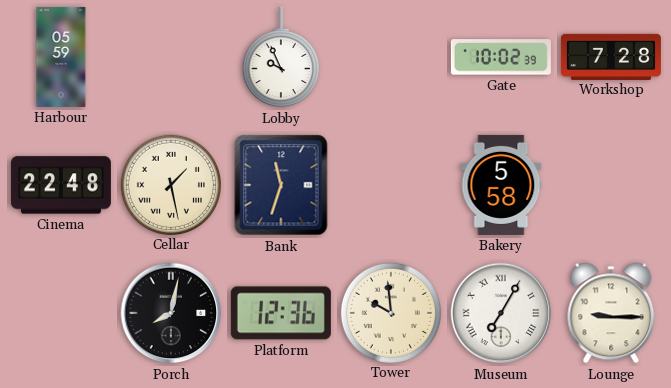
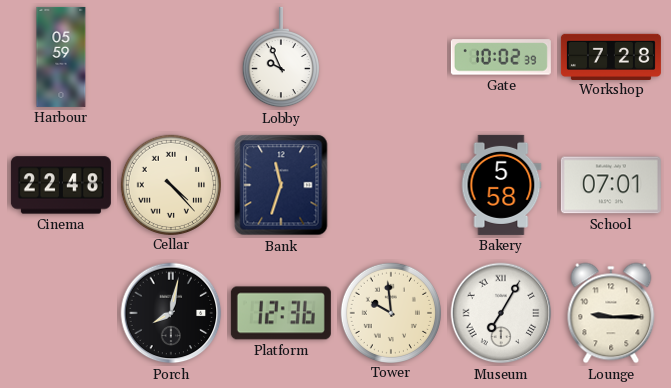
Cellar: 1:28 -> 4:23
School: none -> 07:01
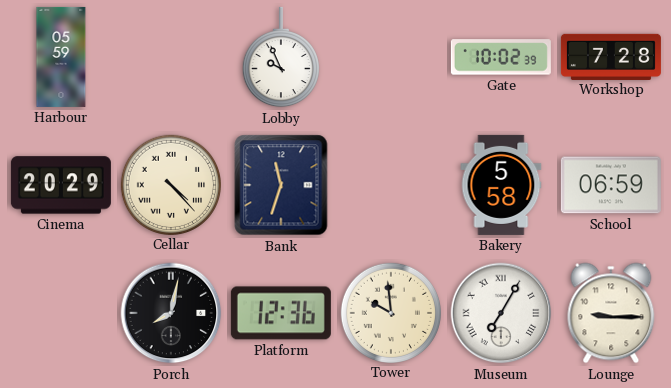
Cinema: 22:48 -> 20:29
School: 07:01 -> 06:59
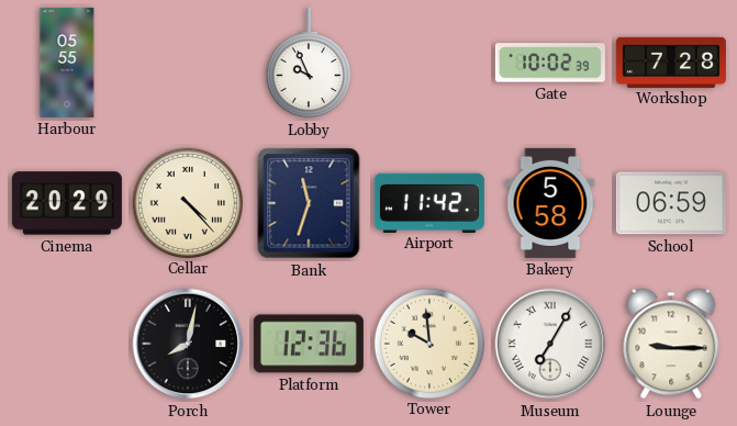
Harbour: 05:59 -> 05:55
Airport: none -> 11:42
